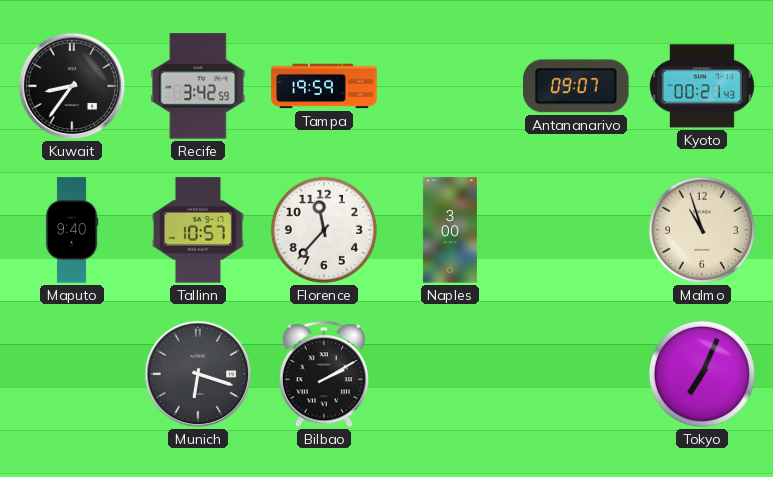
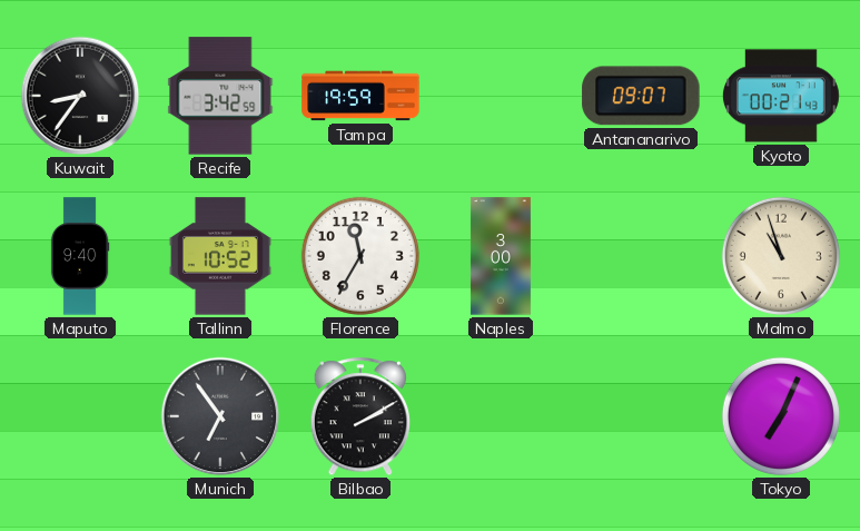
Tallinn: 10:57 -> 10:52
Florence: 11:37 -> 11:35
Munich: 6:18 -> 6:54
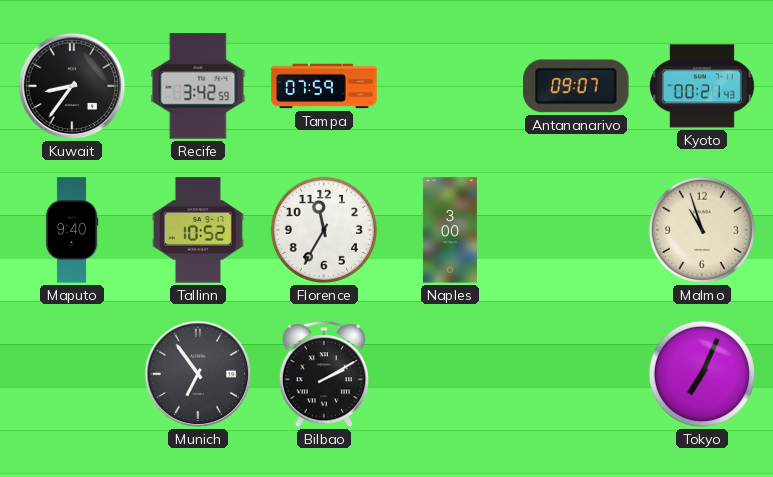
Tampa: 19:59 -> 07:59
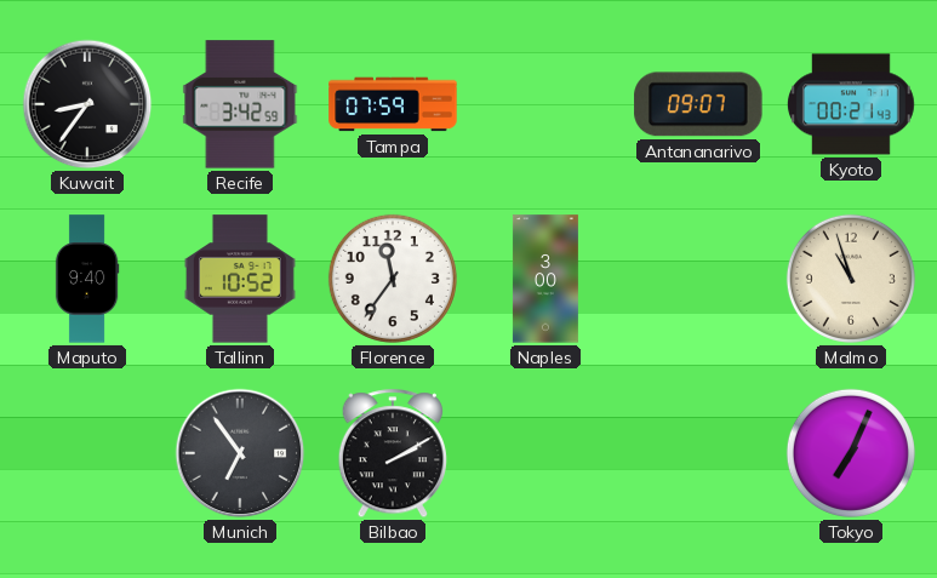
Florence: 11:35 -> 11:36
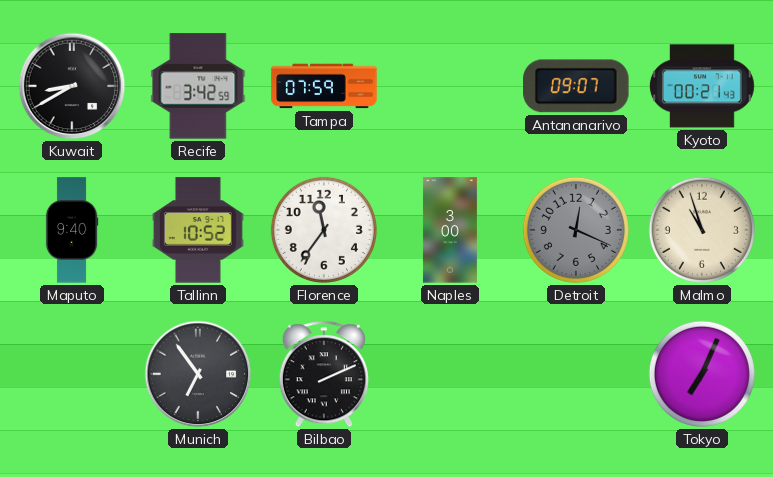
Kuwait: 8:36 -> 8:40
Detroit: none -> 12:19
Bilbao: 2:10 -> 2:11
